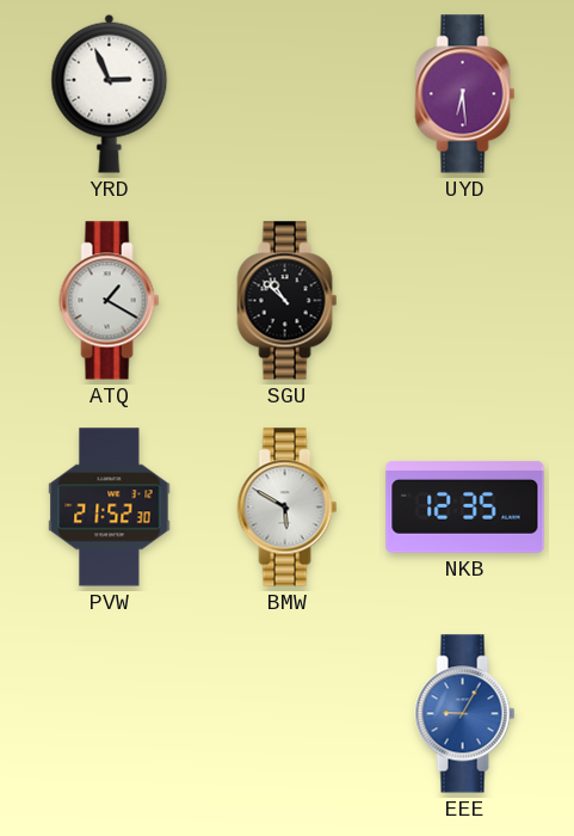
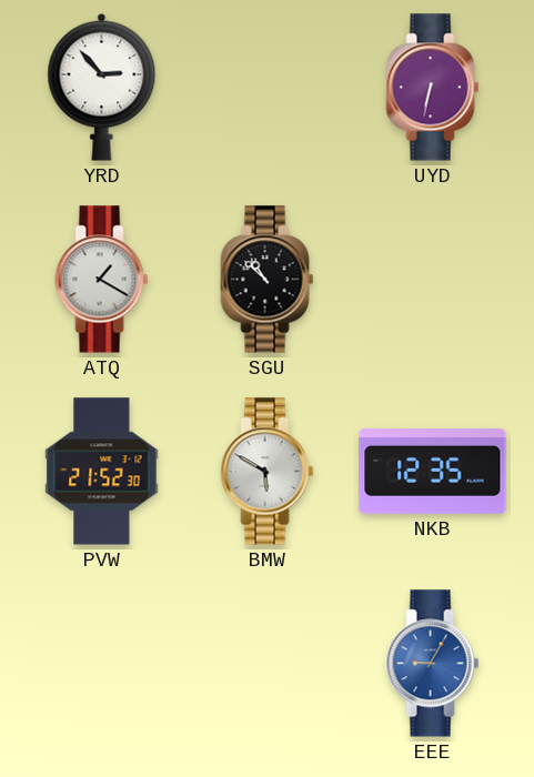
YRD: 2:56 -> 2:53
UYD: 6:29 -> 6:32
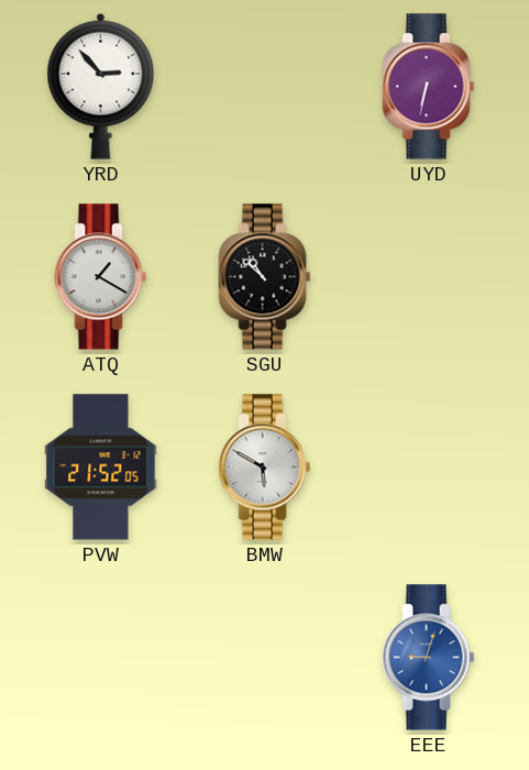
PVW: 21:52:30 -> 21:52:05
NKB: 12:35 -> none
EEE: 9:05 -> 9:03
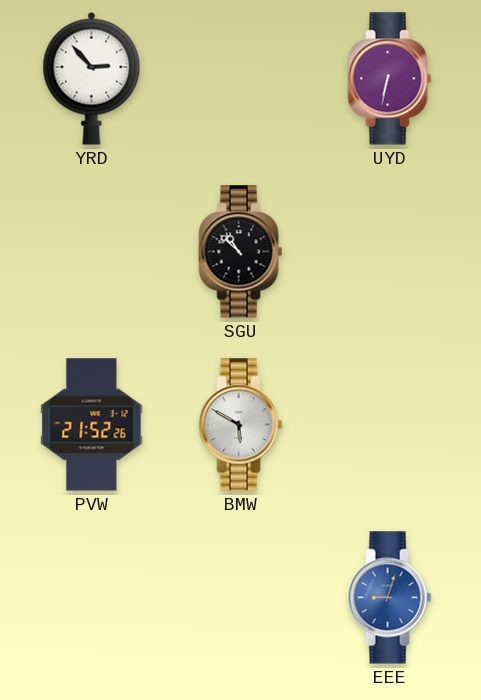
ATQ: 1:20 -> none
PVW: 21:52:05 -> 21:52:26
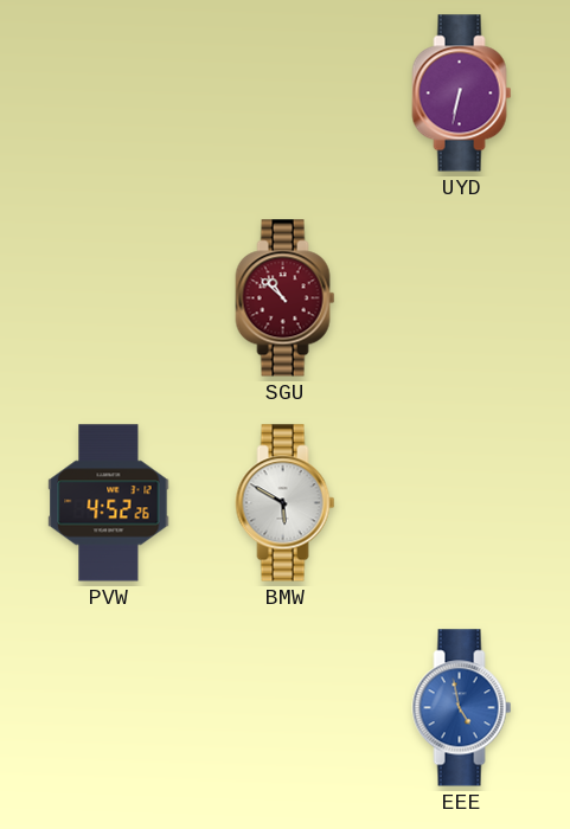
YRD: 2:53 -> none
SGU dial: black -> burgundy
PVW: 21:52 -> 4:52
EEE: 9:03 -> 4:58
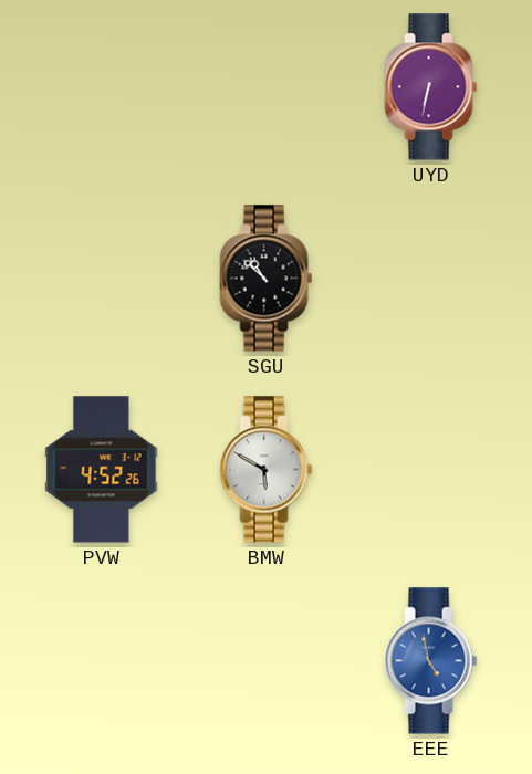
SGU dial: burgundy -> black
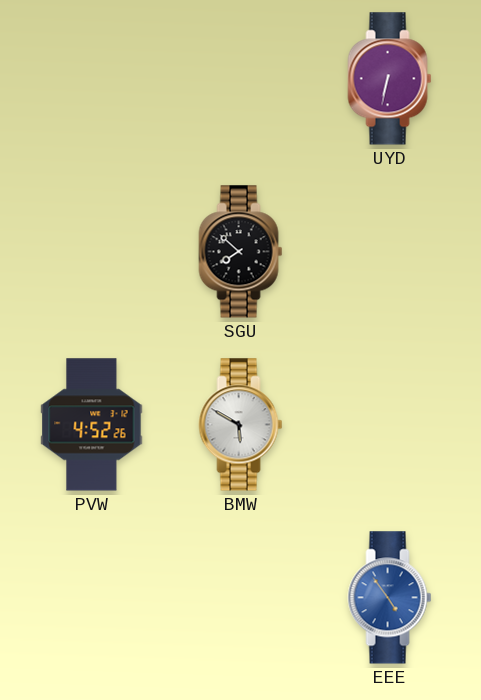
SGU: 10:52 -> 7:52
EEE: 4:58 -> 4:54
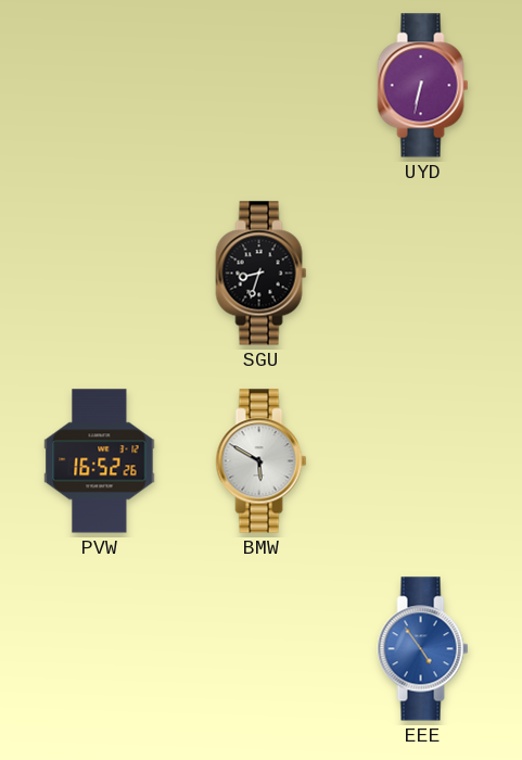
SGU: 7:52 -> 8:33
PVW: 4:52 -> 16:52
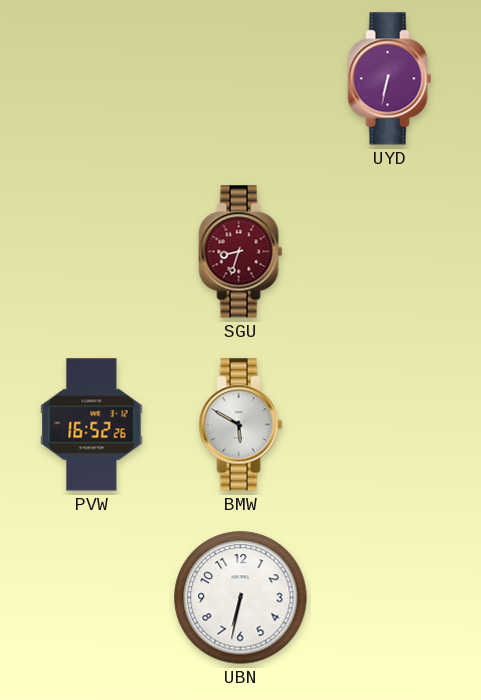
SGU dial: black -> burgundy
UBN: none -> 6:32
EEE: 4:54 -> none
